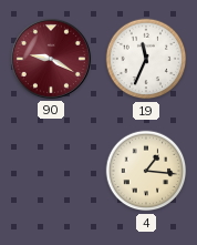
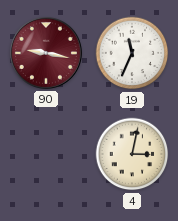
90: 9:20 -> 9:17
4: 1:16 -> 3:02
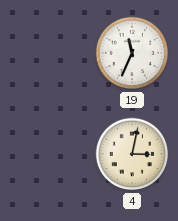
90: 9:17 -> none
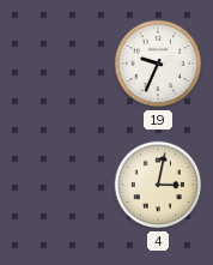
19: 11:34 -> 9:34
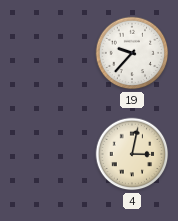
19: 9:34 -> 9:37
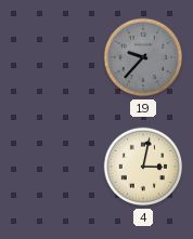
19 dial: white -> grey
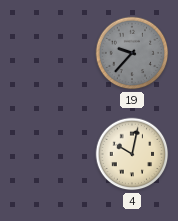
4: 3:02 -> 10:02
